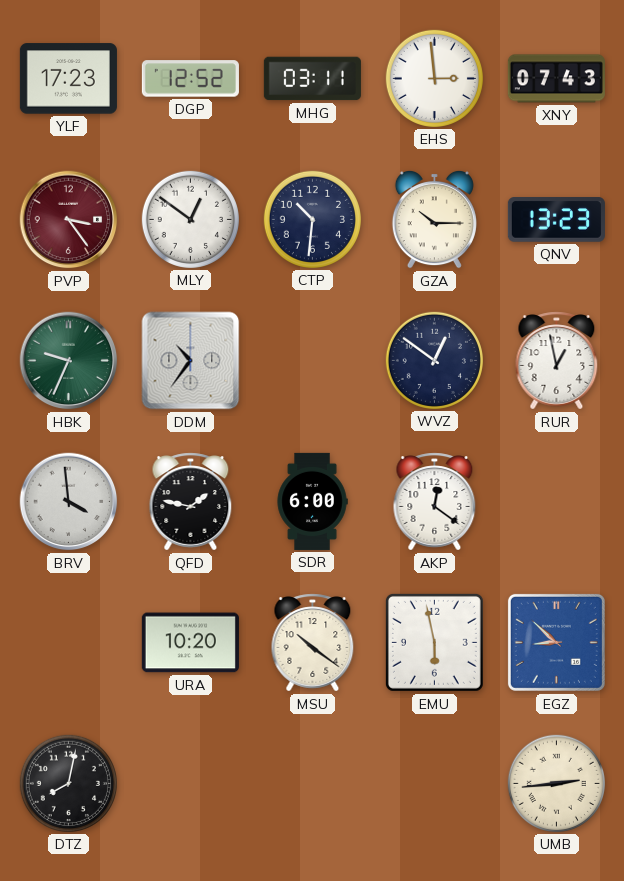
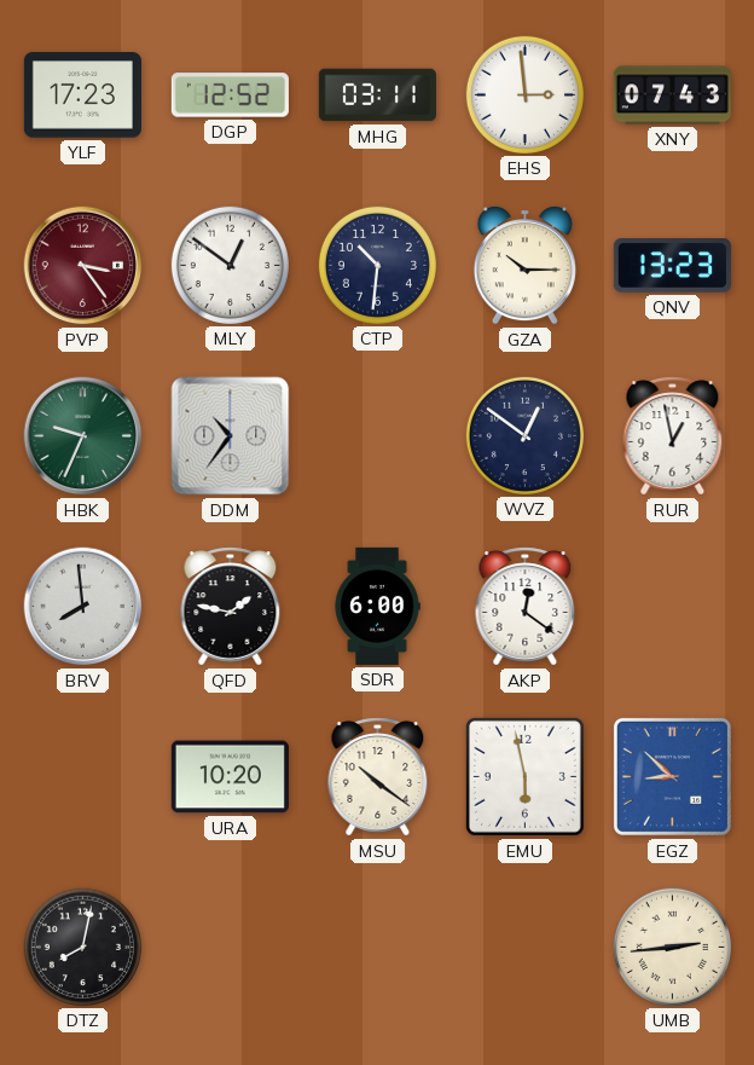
BRV: 3:59 -> 7:59
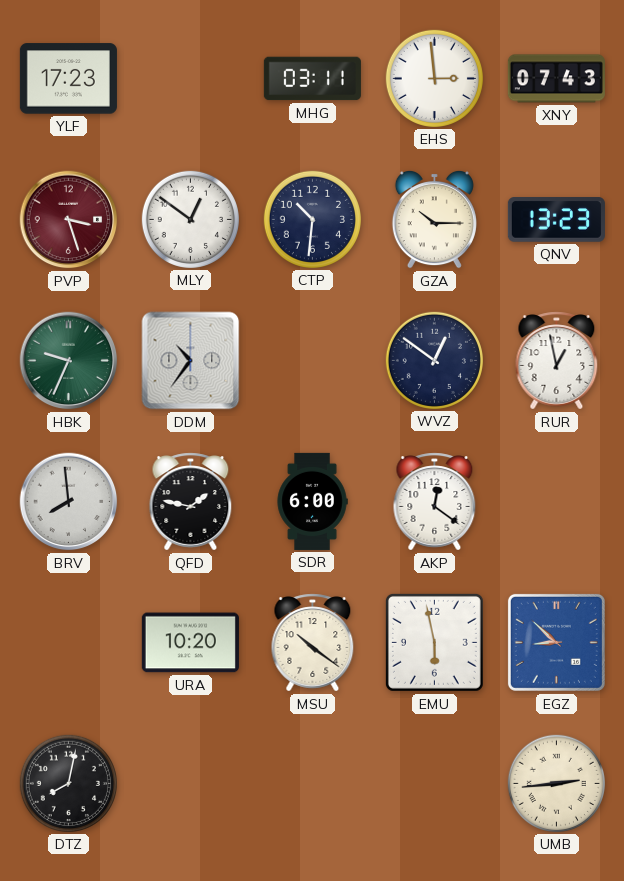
DGP: 12:52 -> none
PVP: 3:24 -> 3:27
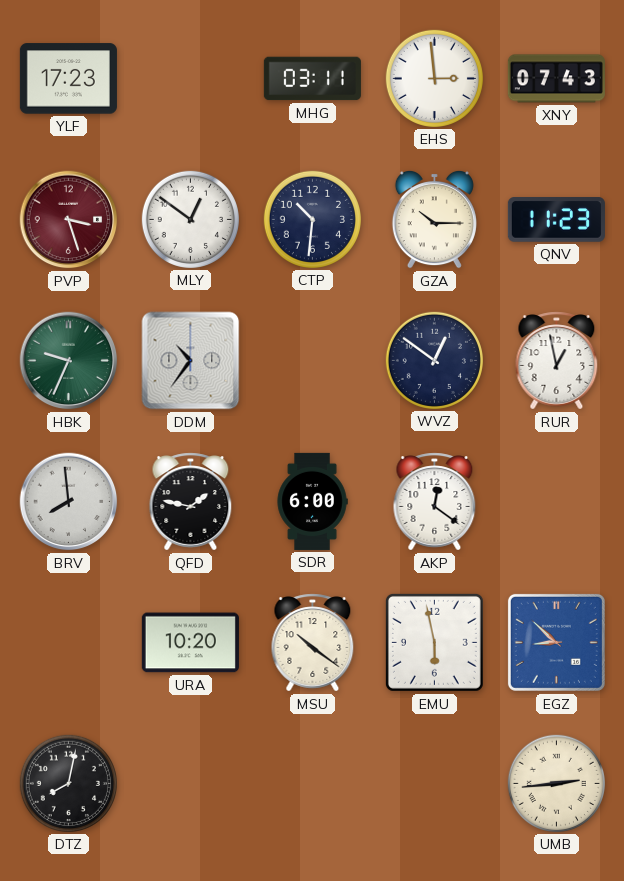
QNV: 13:23 -> 11:23
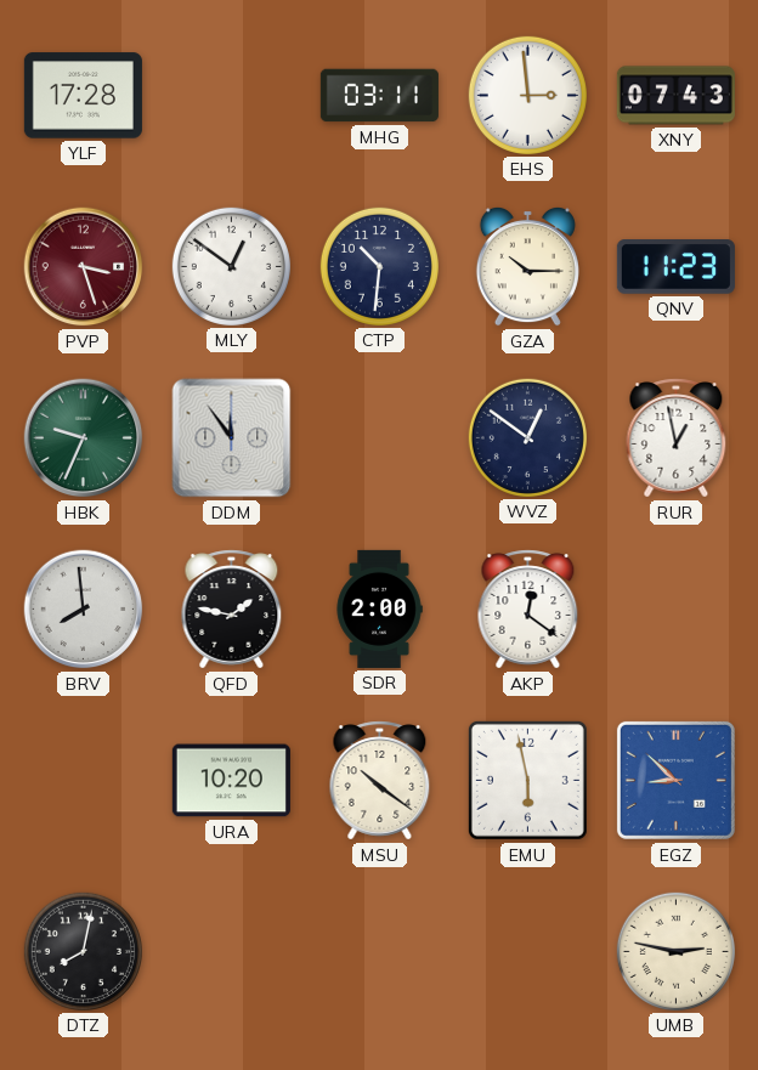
YLF: 17:23 -> 17:28
DDM: 10:36 -> 11:54
SDR: 6:00 -> 2:00
UMB: 2:44 -> 2:47
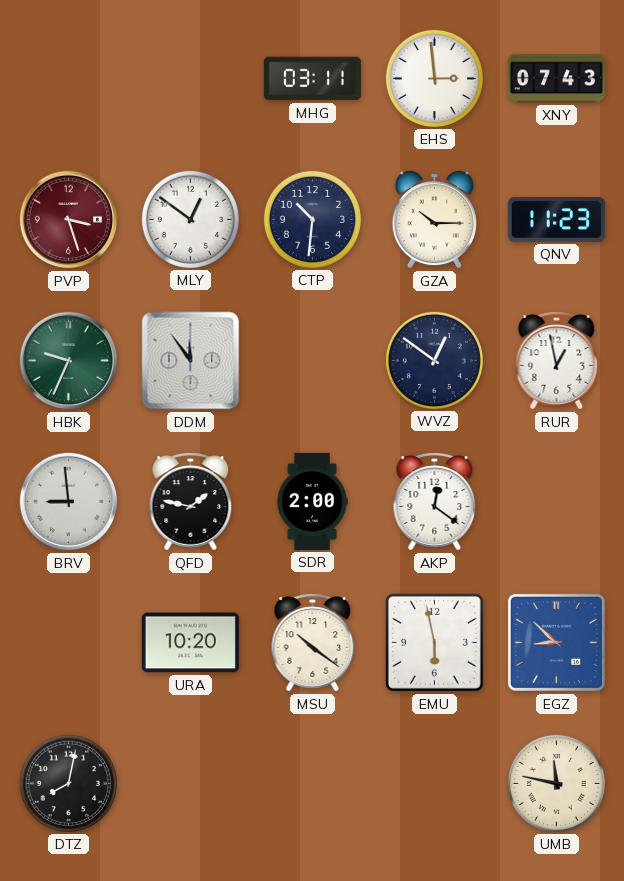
YLF: 17:28 -> none
BRV: 7:59 -> 8:59
UMB: 2:47 -> 11:47
